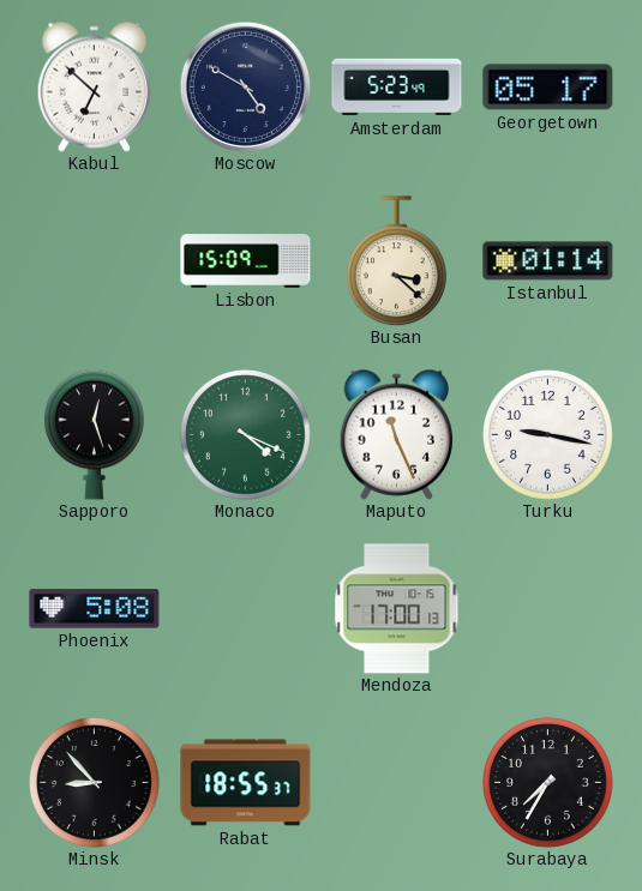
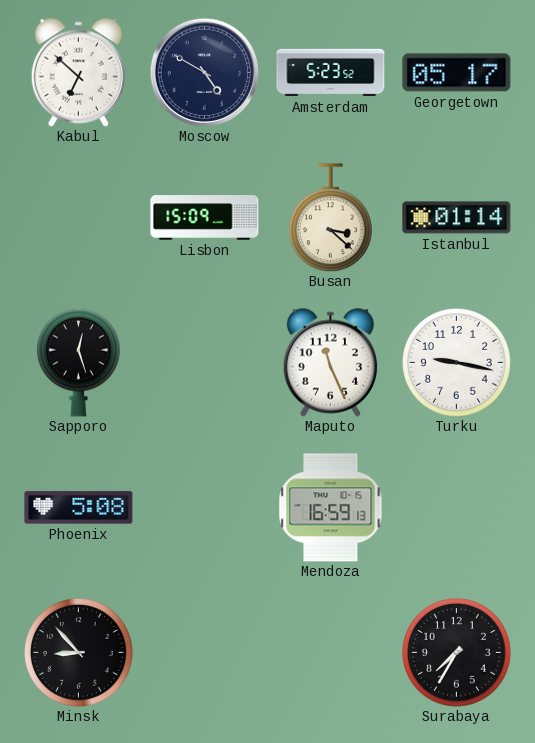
Amsterdam: 5:23:49 -> 5:23:52
Monaco: 4:19 -> none
Mendoza: 17:00 -> 16:59
Rabat: 18:55 -> none
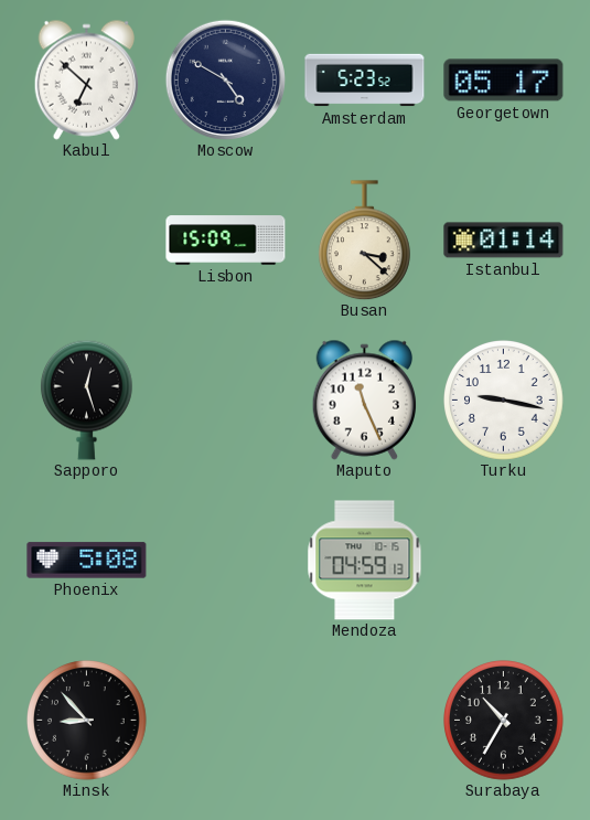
Mendoza: 16:59 -> 04:59
Surabaya: 7:35 -> 10:35
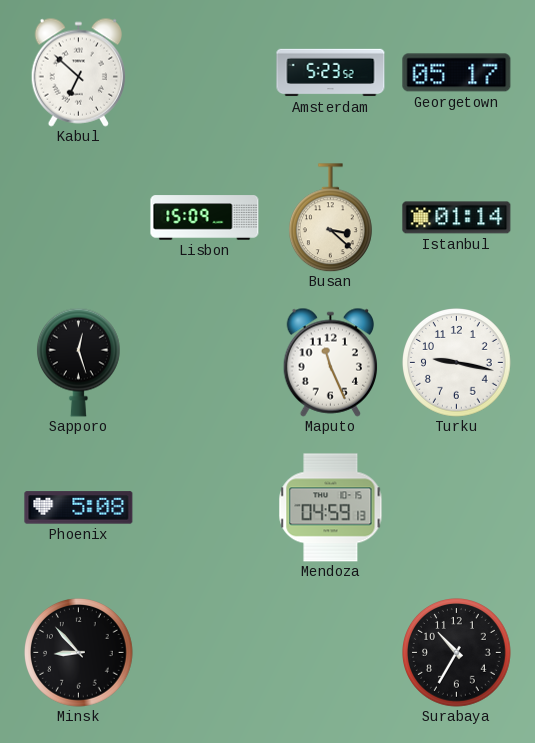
Moscow: 4:50 -> none
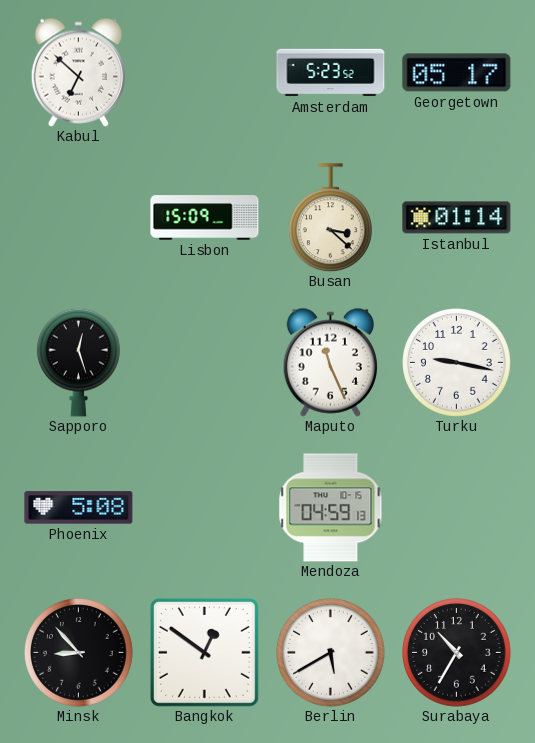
Bangkok: none -> 12:51
Berlin: none -> 5:40
